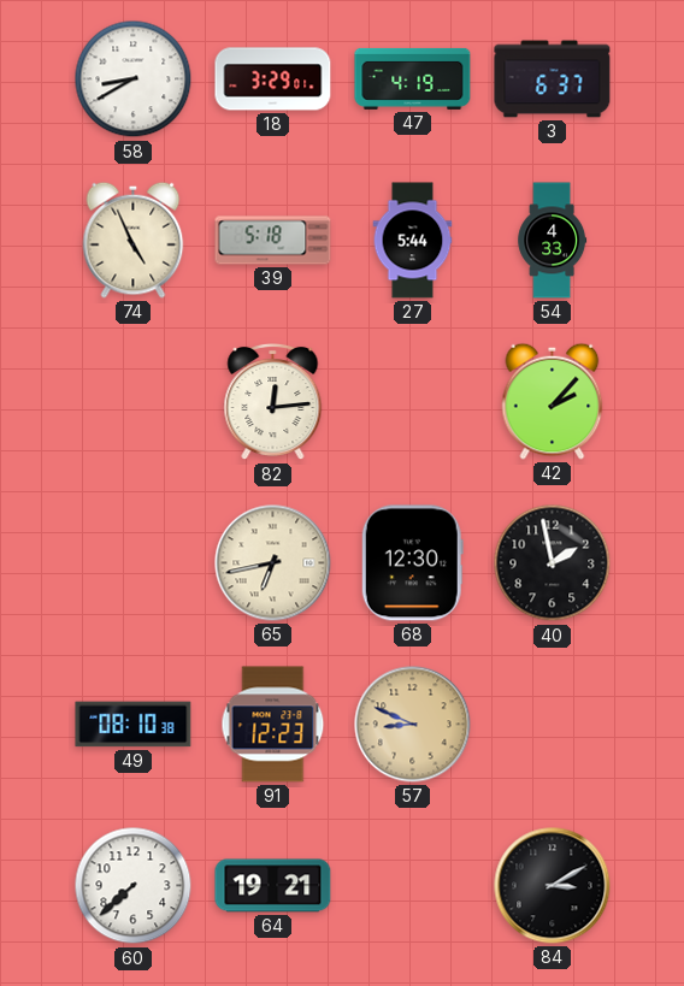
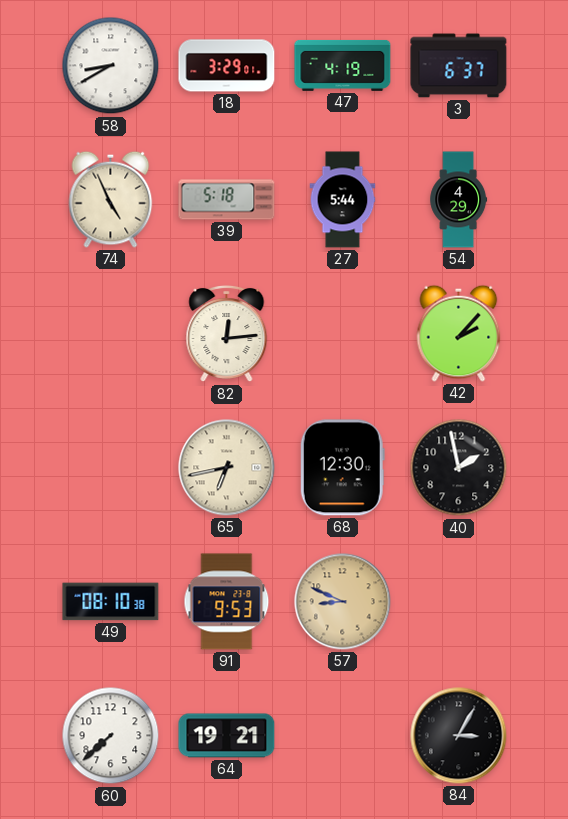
54: 4:33 -> 4:29
91: 12:23 -> 9:53
84: 3:10 -> 3:05
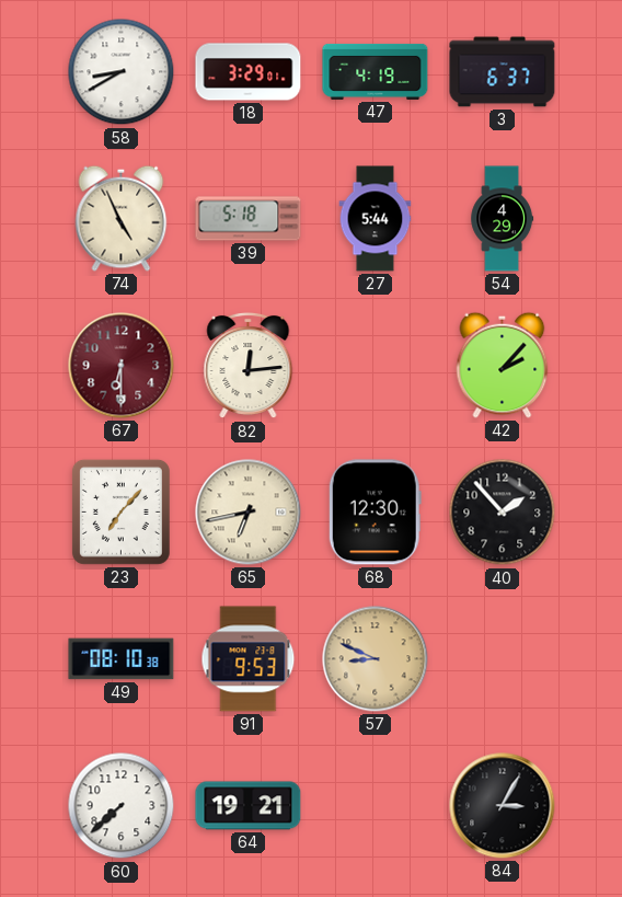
67: none -> 6:30
23: none -> 7:07
40: 1:58 -> 1:53
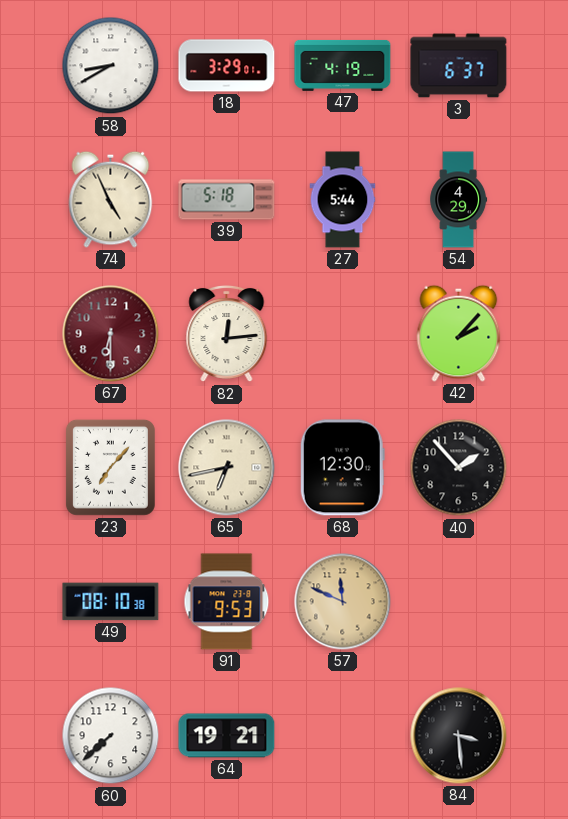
57: 8:49 -> 11:49
84: 3:05 -> 3:29
